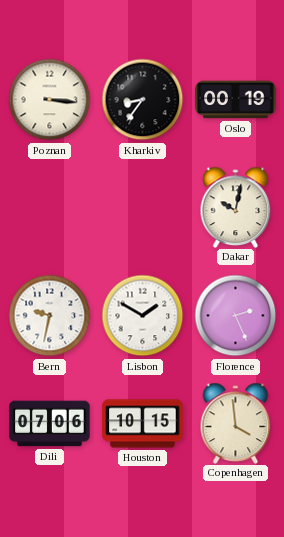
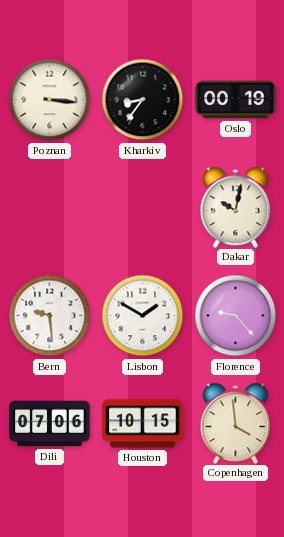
Bern: 9:32 -> 9:29
Florence: 2:26 -> 9:23
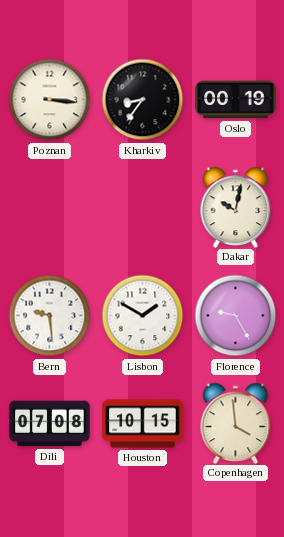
Florence: 9:23 -> 9:25
Dili: 07:06 -> 07:08
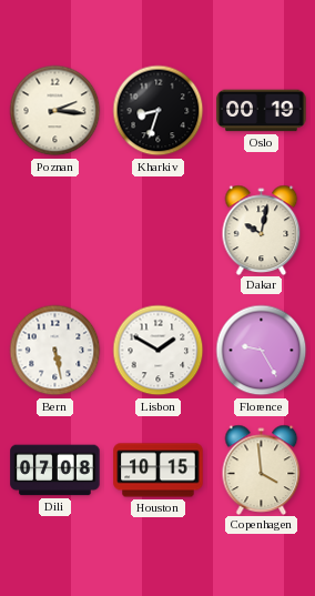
Poznan: 3:16 -> 2:16
Kharkiv: 8:36 -> 8:33
Bern: 9:29 -> 5:28
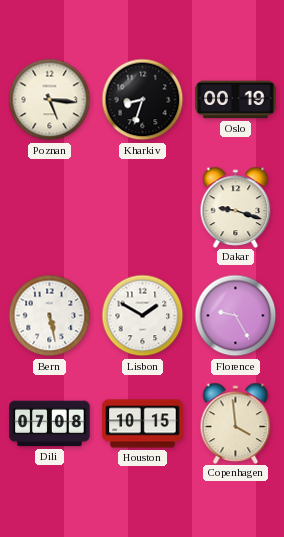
Poznan: 2:16 -> 5:16
Dakar: 10:02 -> 9:18
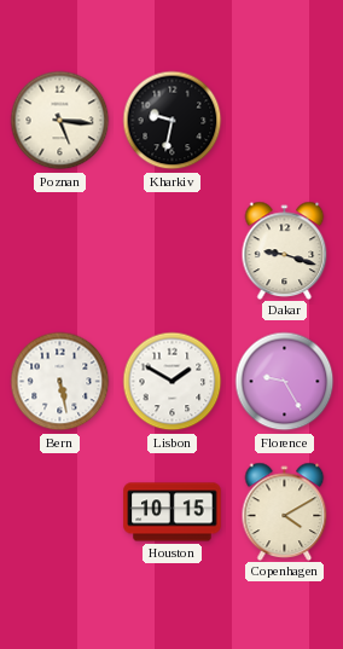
Kharkiv: 8:33 -> 9:32
Oslo: 00:19 -> none
Dili: 07:08 -> none
Copenhagen: 3:59 -> 4:10
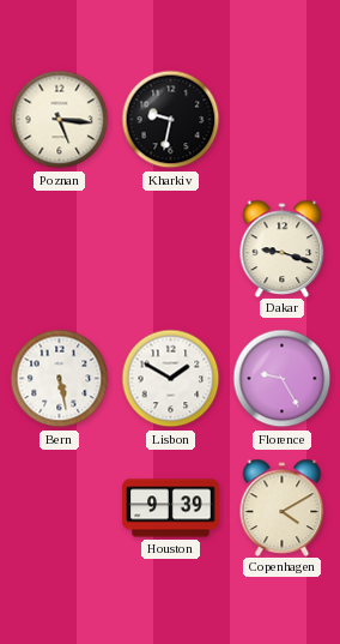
Houston: 10:15 -> 9:39
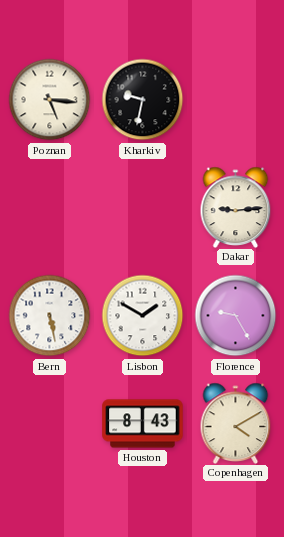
Dakar: 9:18 -> 9:14
Houston: 9:39 -> 8:43
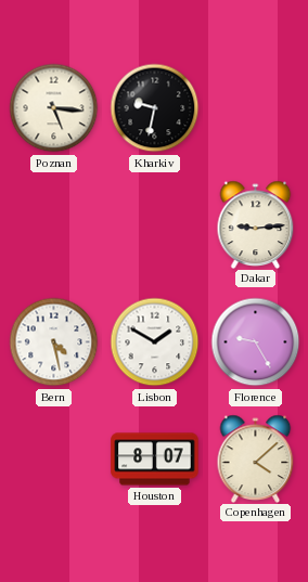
Bern: 5:28 -> 4:28
Houston: 8:43 -> 8:07
Copenhagen: 4:10 -> 4:08
